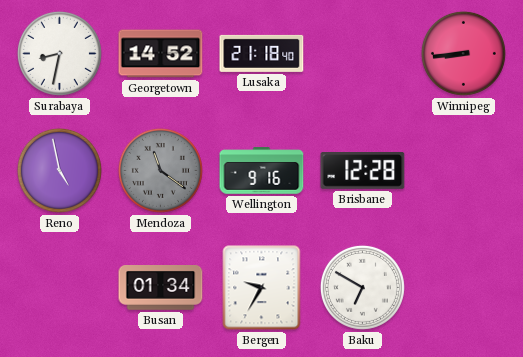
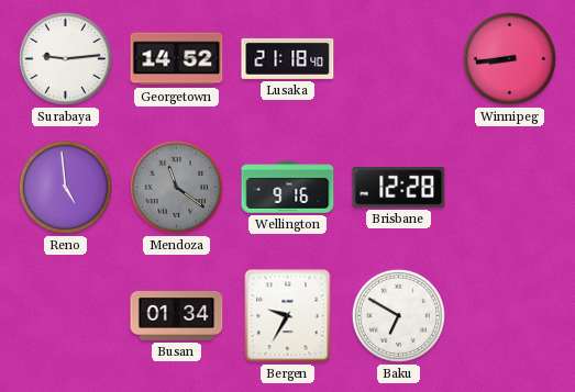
Surabaya: 8:32 -> 9:14
Reno: 4:58 -> 4:59
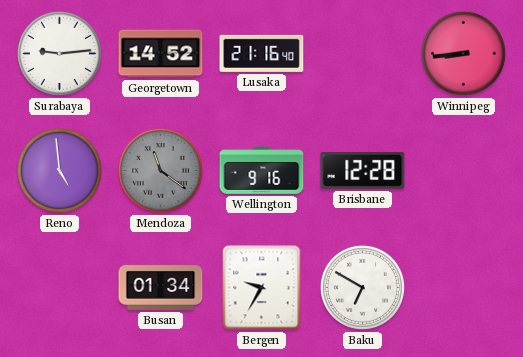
Lusaka: 21:18 -> 21:16
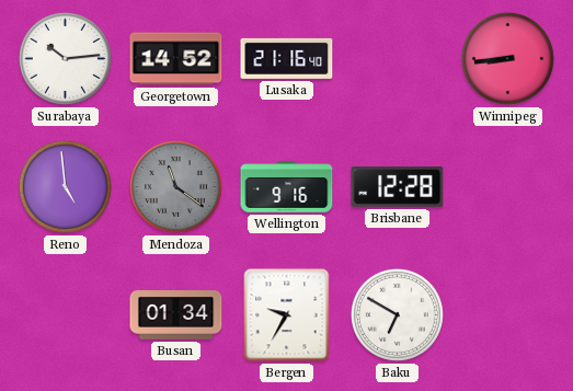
Surabaya: 9:14 -> 10:14
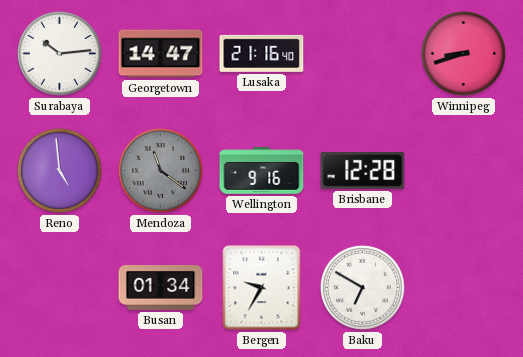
Georgetown: 14:52 -> 14:47
Winnipeg: 8:44 -> 8:42
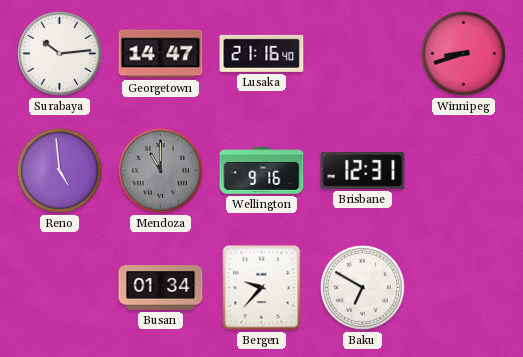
Mendoza: 11:21 -> 11:00
Brisbane: 12:28 -> 12:31
Bergen: 9:35 -> 9:37
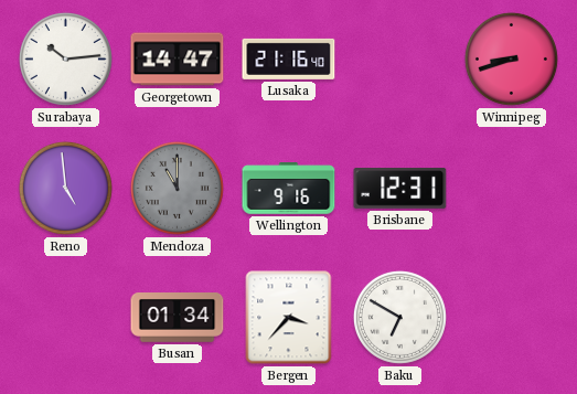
Bergen: 9:37 -> 3:37
